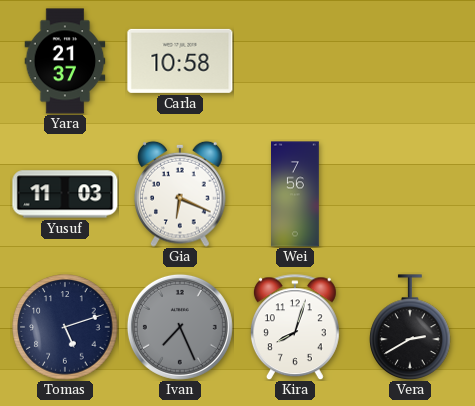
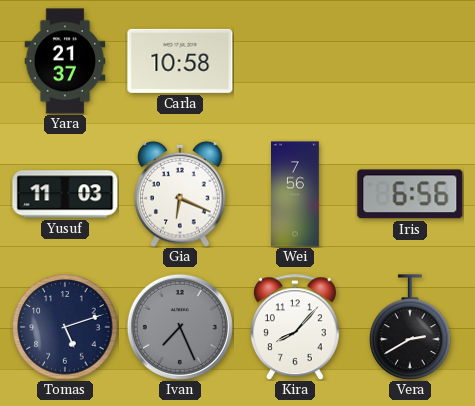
Iris: none -> 6:56
Kira: 8:03 -> 8:07
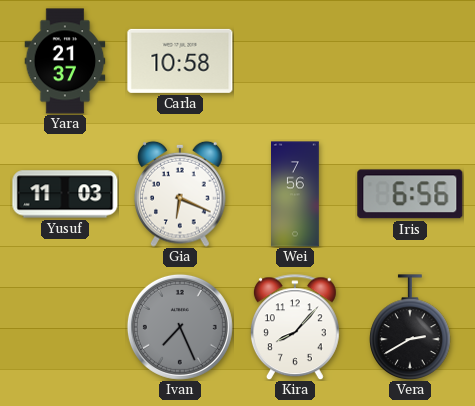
Tomas: 5:12 -> none
